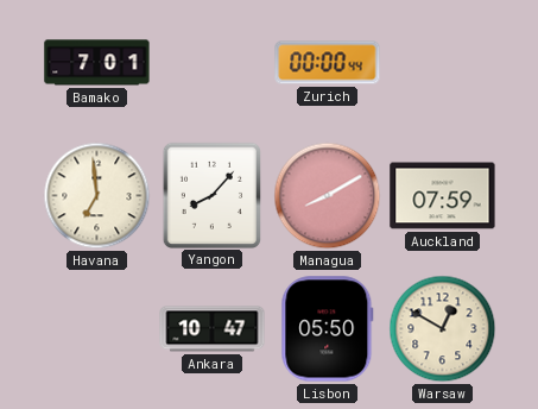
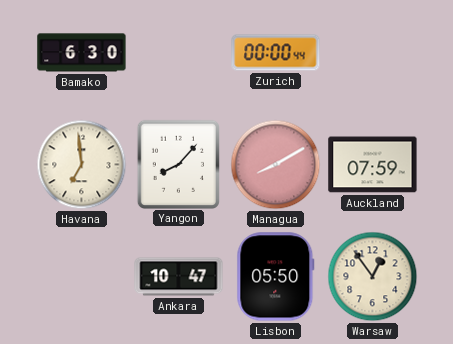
Bamako: 7:01 -> 6:30
Warsaw: 12:50 -> 12:54
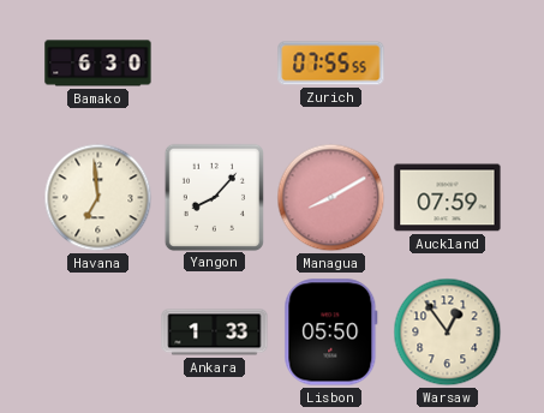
Zurich: 00:00 -> 07:55
Ankara: 10:47 -> 1:33
